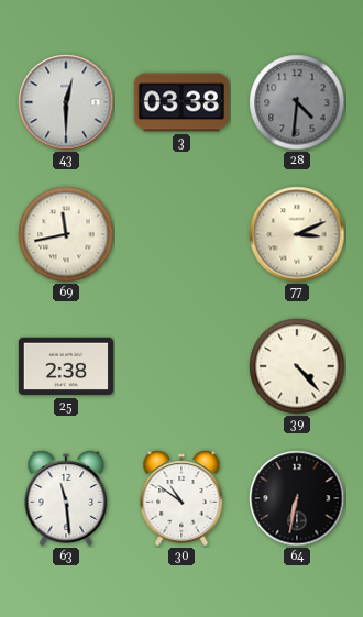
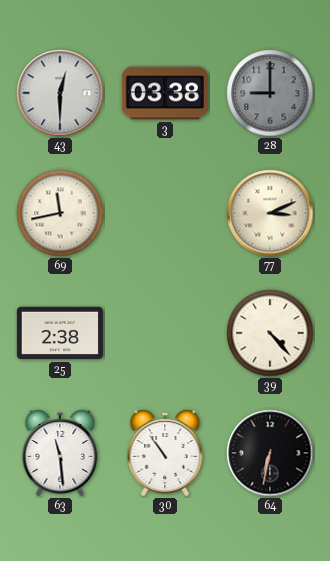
28: 4:31 -> 9:00
30: 10:51 -> 10:54
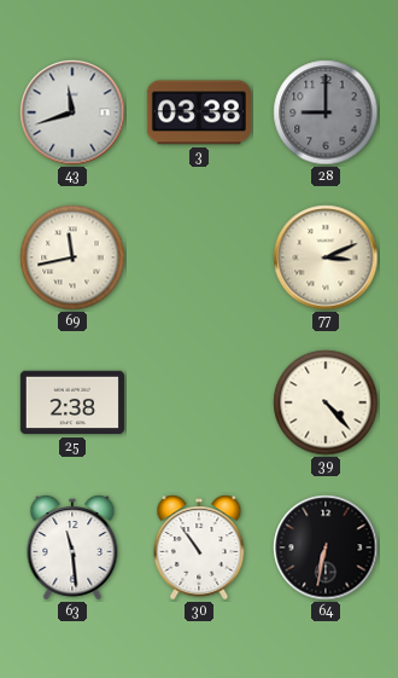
43: 12:30 -> 11:42
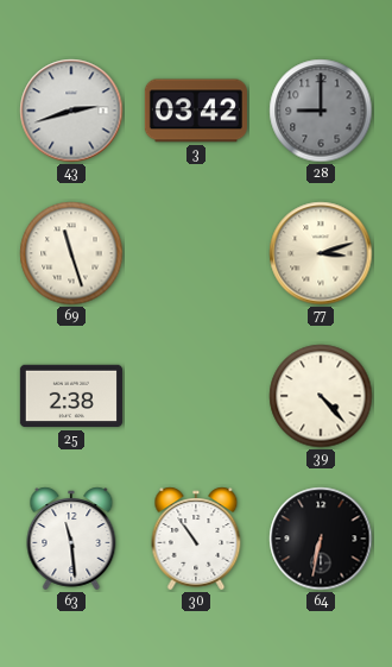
43: 11:42 -> 2:42
3: 03:38 -> 03:42
69: 11:43 -> 11:27
77: 3:11 -> 3:12
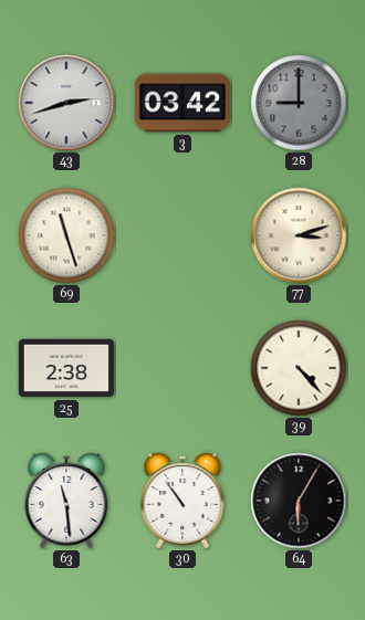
64: 6:32 -> 6:05
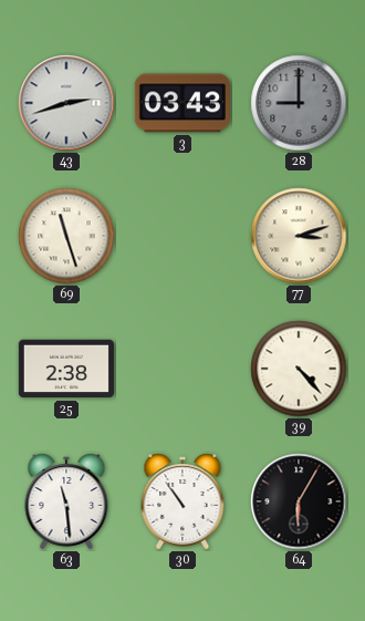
3: 03:42 -> 03:43
